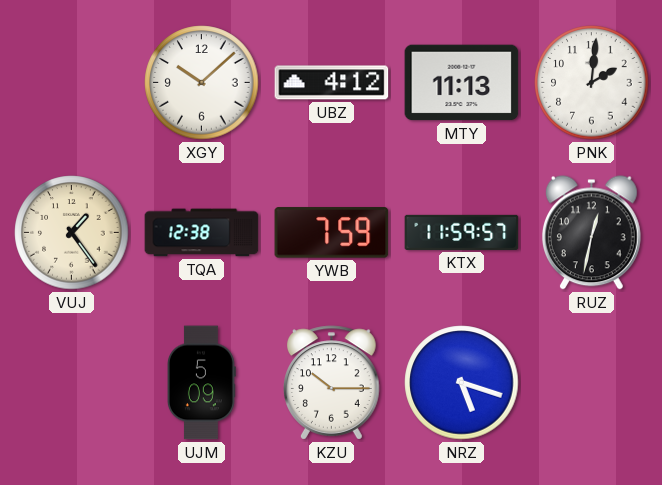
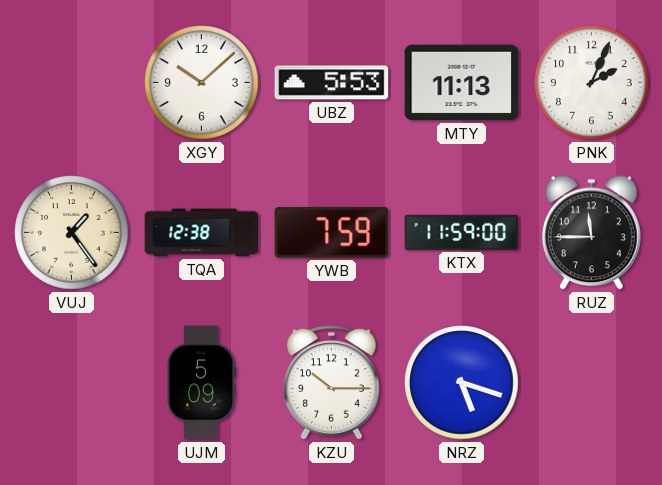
UBZ: 4:12 -> 5:53
PNK: 2:01 -> 2:04
KTX: 11:59:57 -> 11:59:00
RUZ: 12:32 -> 11:45
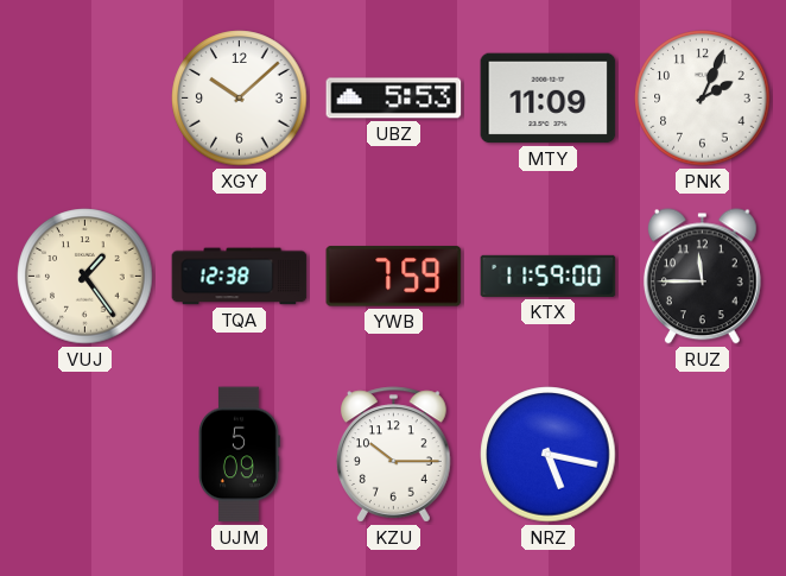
MTY: 11:13 -> 11:09
NRZ: 5:18 -> 5:17
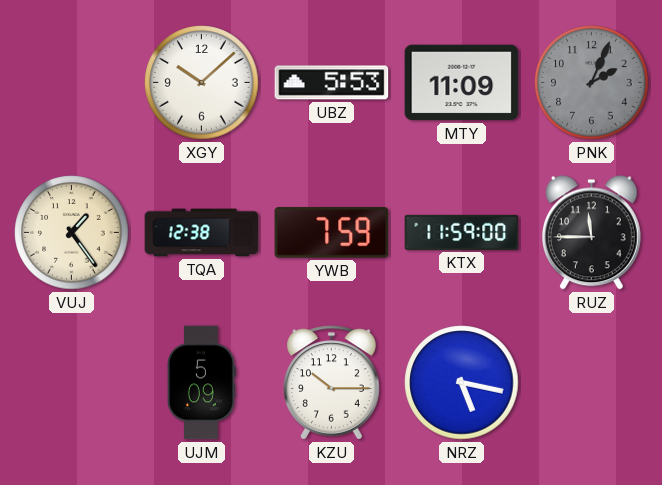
PNK dial: white -> grey
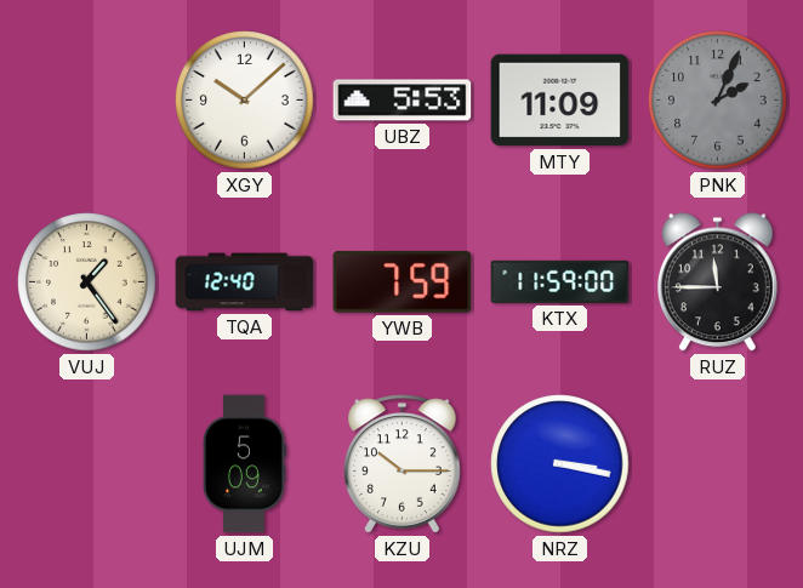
TQA: 12:38 -> 12:40
NRZ: 5:17 -> 3:17
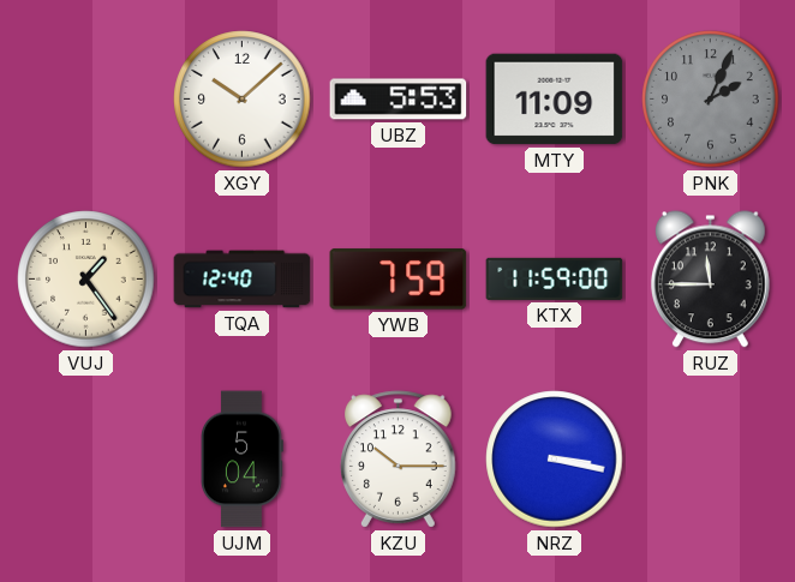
UJM: 5:09 -> 5:04
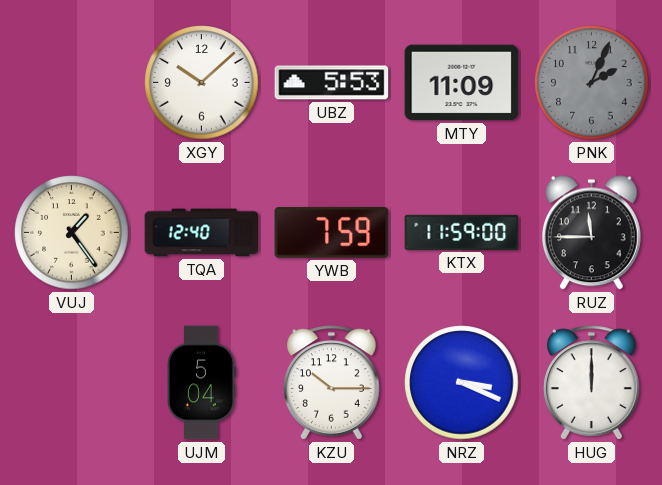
NRZ: 3:17 -> 3:19
HUG: none -> 12:00
